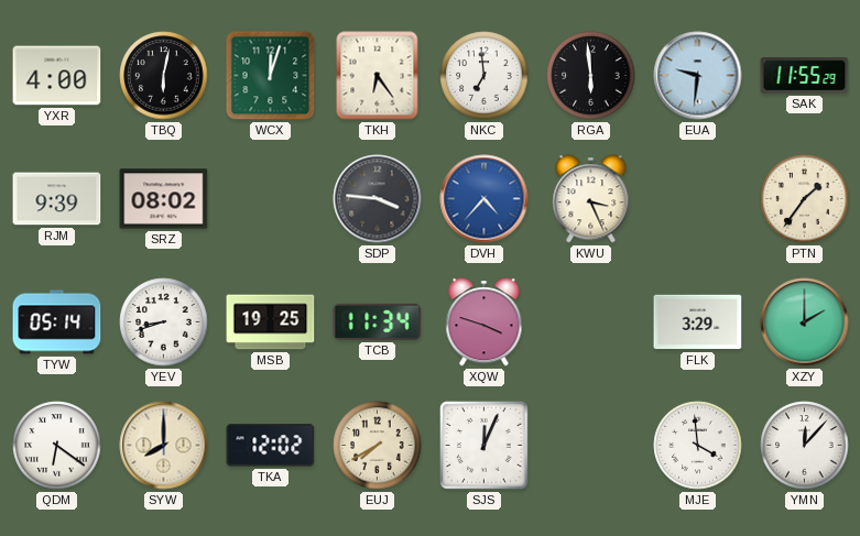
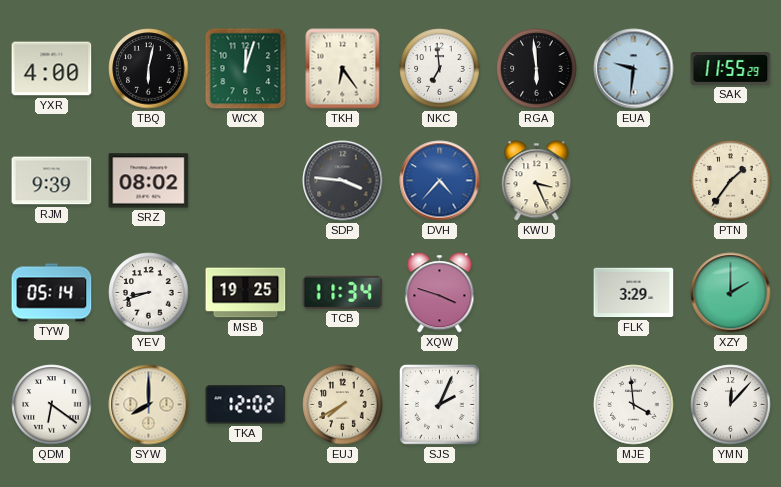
SJS: 12:04 -> 2:04
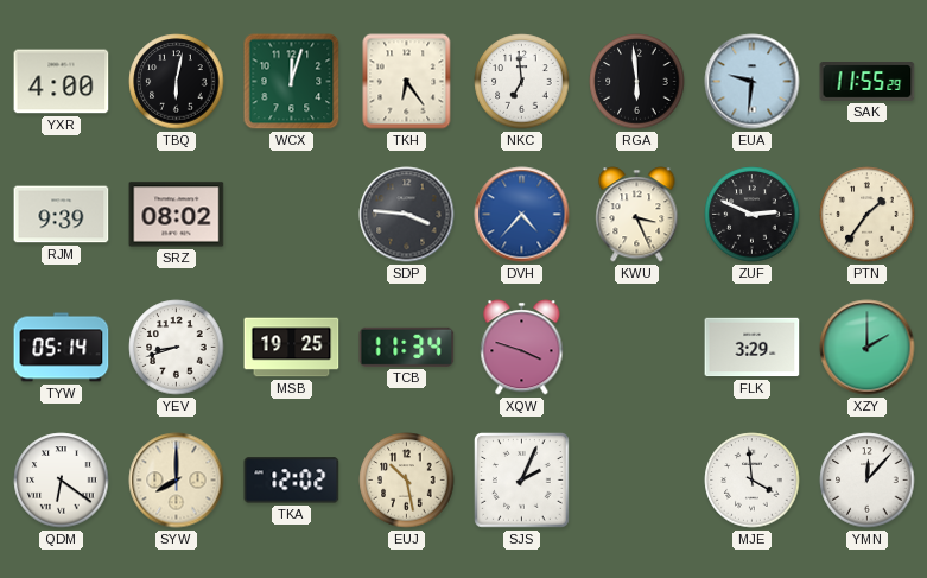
ZUF: none -> 2:49
EUJ: 7:40 -> 10:28
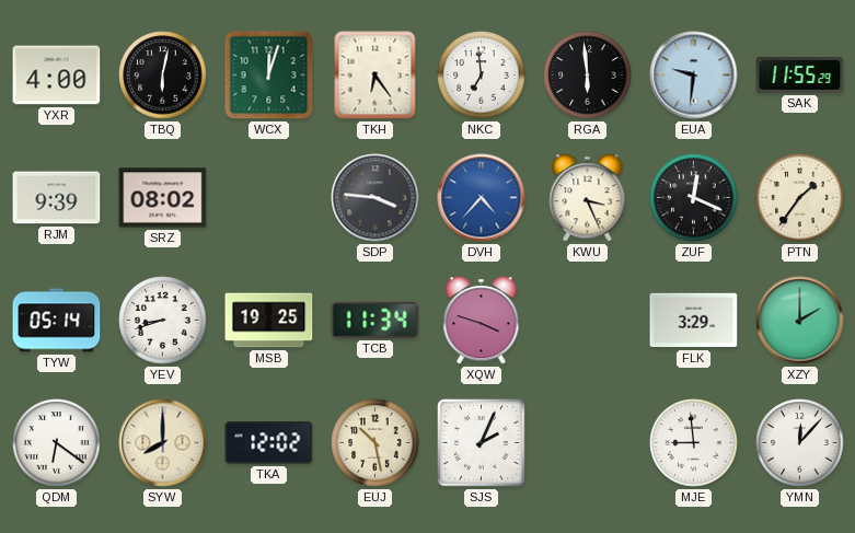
ZUF: 2:49 -> 12:19
MJE: 3:59 -> 8:59
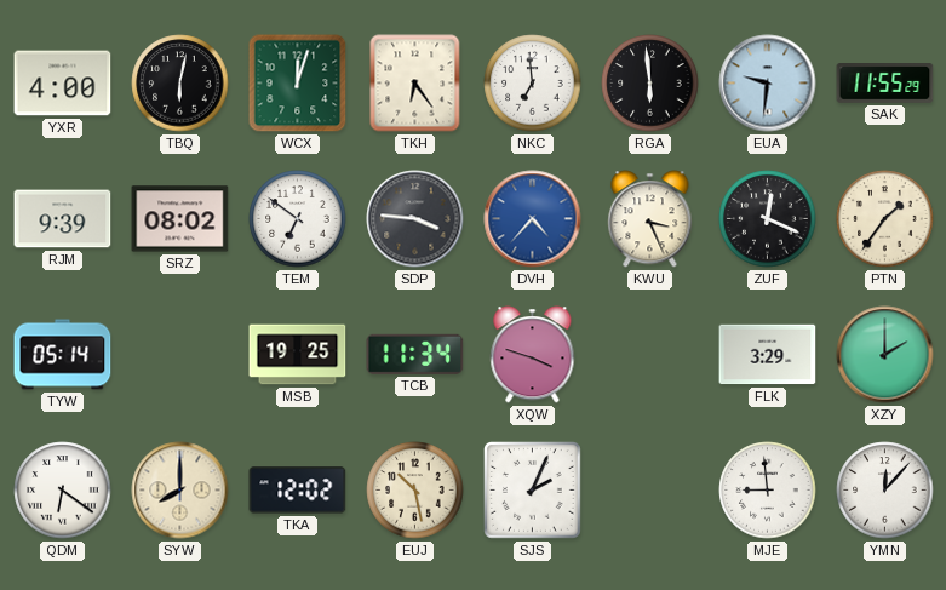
TEM: none -> 6:51
YEV: 8:42 -> none
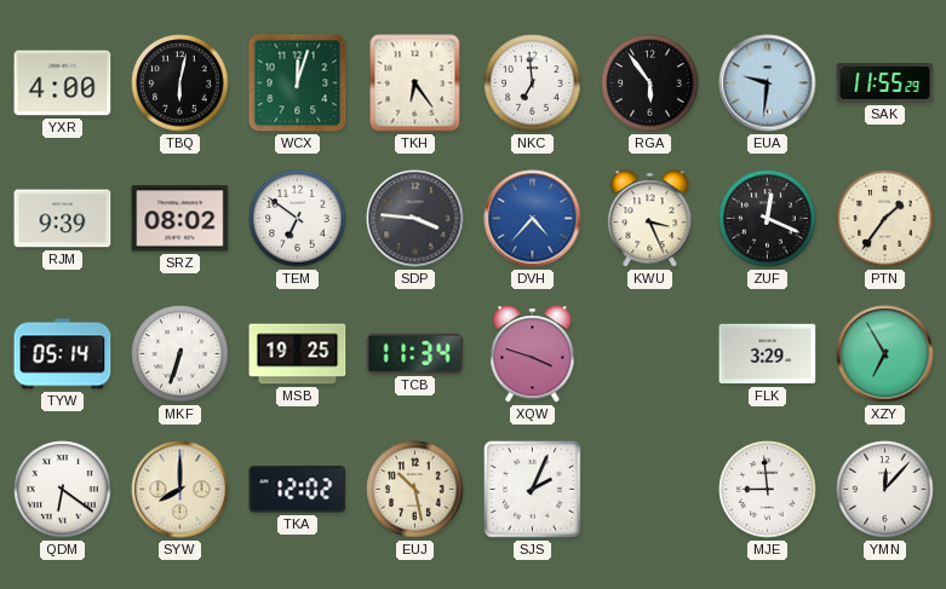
RGA: 5:59 -> 5:54
MKF: none -> 6:33
XZY: 2:00 -> 6:55
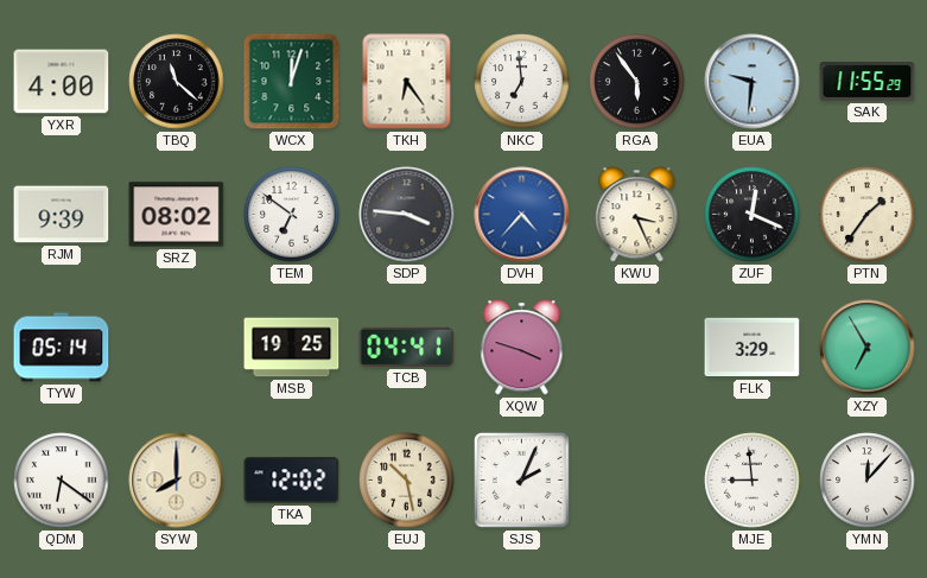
TBQ: 6:02 -> 11:22
MKF: 6:33 -> none
TCB: 11:34 -> 04:41
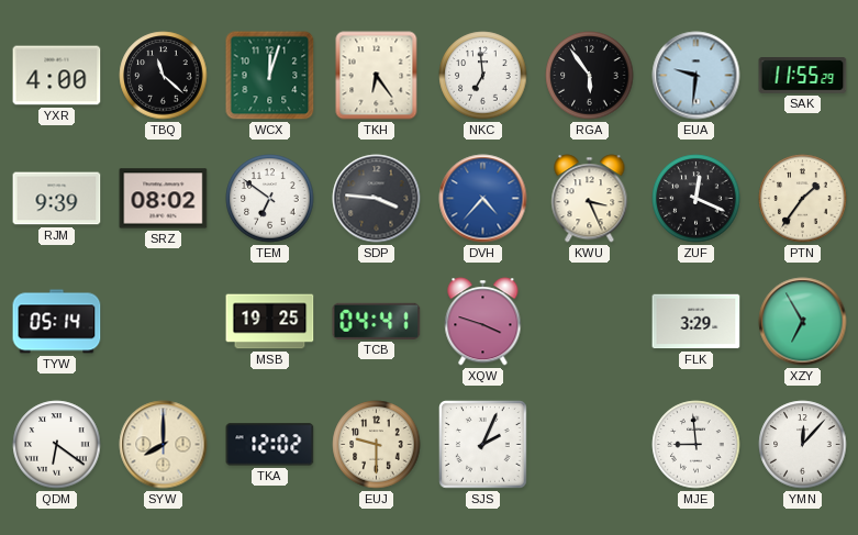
EUJ: 10:28 -> 9:30
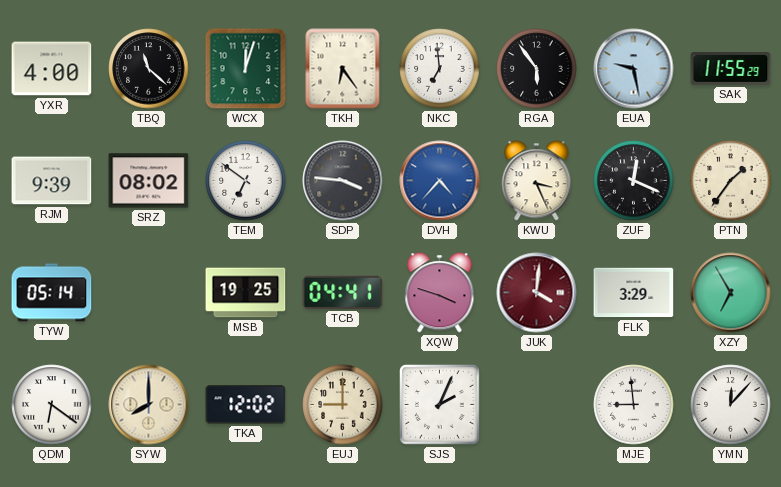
EUA: 9:31 -> 9:28
JUK: none -> 4:01
EUJ: 9:30 -> 9:00
